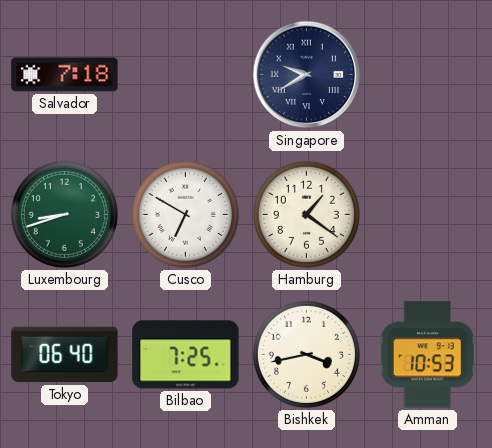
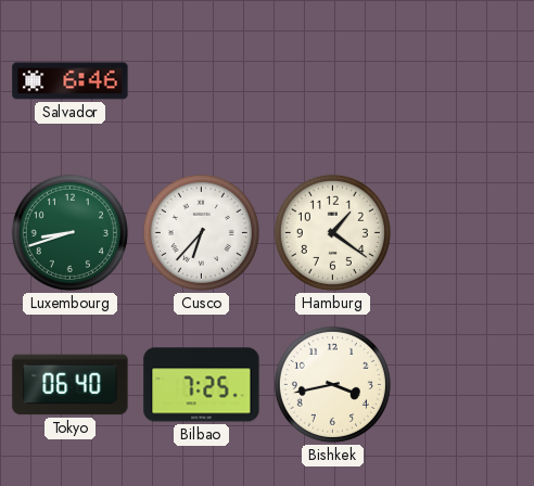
Salvador: 7:18 -> 6:46
Singapore: 9:40 -> none
Cusco: 6:50 -> 6:37
Amman: 10:53 -> none
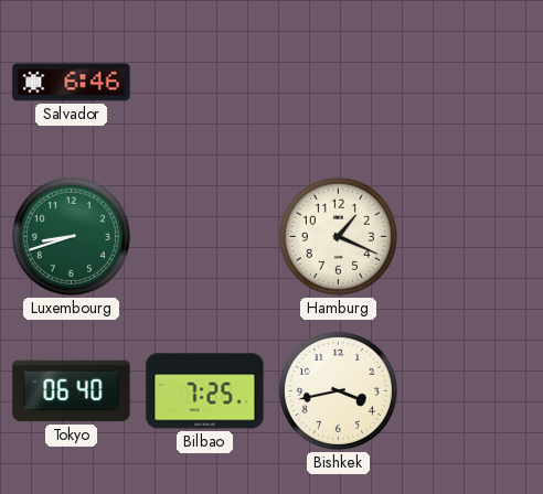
Cusco: 6:37 -> none
Hamburg: 1:21 -> 1:19
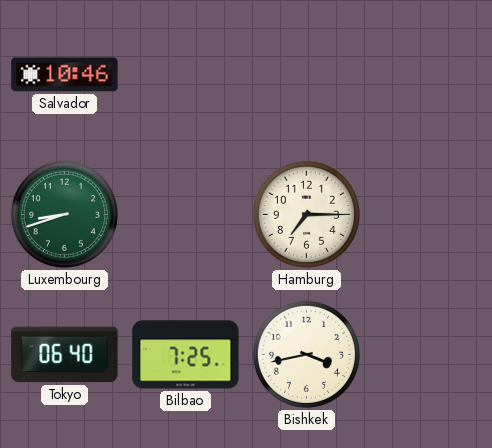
Salvador: 6:46 -> 10:46
Hamburg: 1:19 -> 7:15
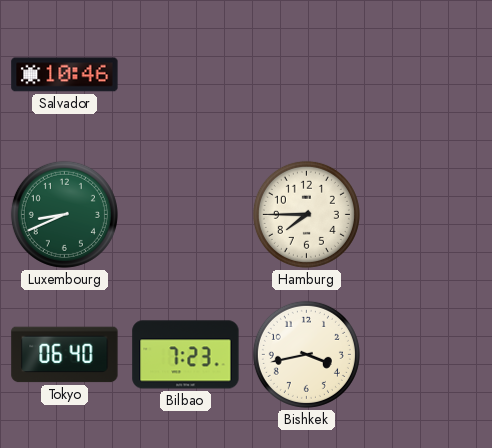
Luxembourg: 8:42 -> 8:41
Hamburg: 7:15 -> 7:45
Bilbao: 7:25 -> 7:23
